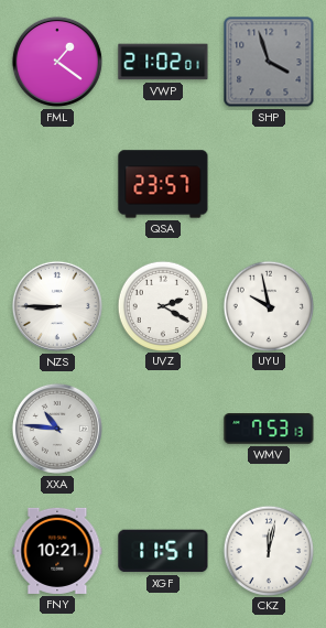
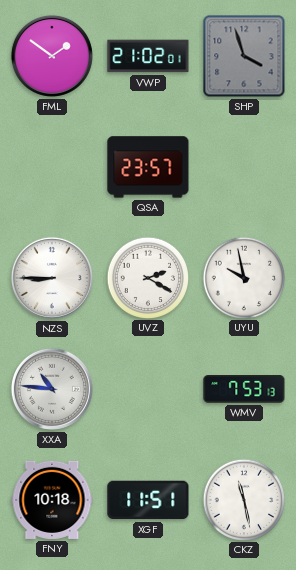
FML: 1:21 -> 1:51
FNY: 10:21 -> 10:18
CKZ: 12:02 -> 11:28
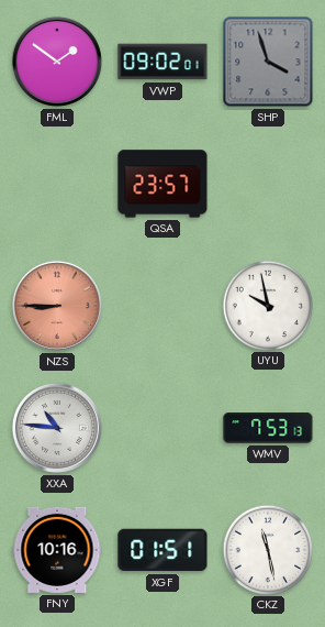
VWP: 21:02 -> 09:02
NZS dial: white -> salmon
UVZ: 2:20 -> none
FNY: 10:18 -> 10:16
XGF: 11:51 -> 01:51
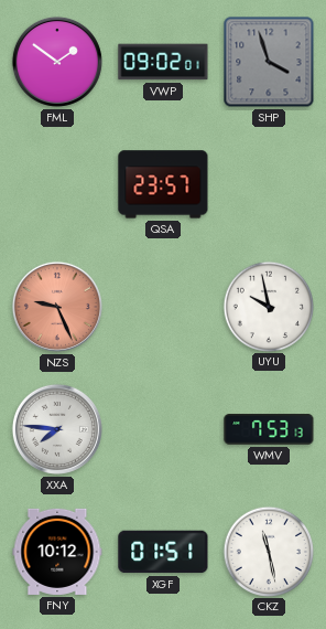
NZS: 8:45 -> 9:26
XXA: 10:46 -> 7:46
FNY: 10:16 -> 10:12
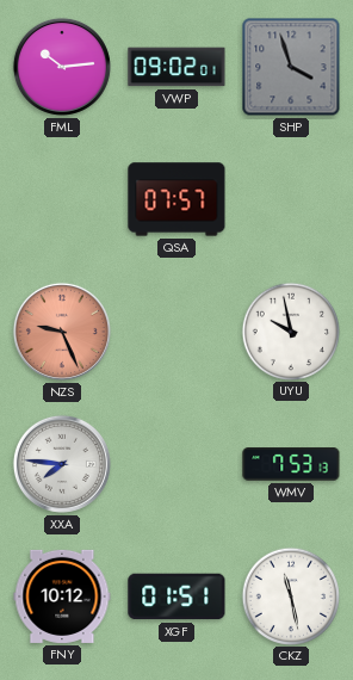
FML: 1:51 -> 10:14
QSA: 23:57 -> 07:57
